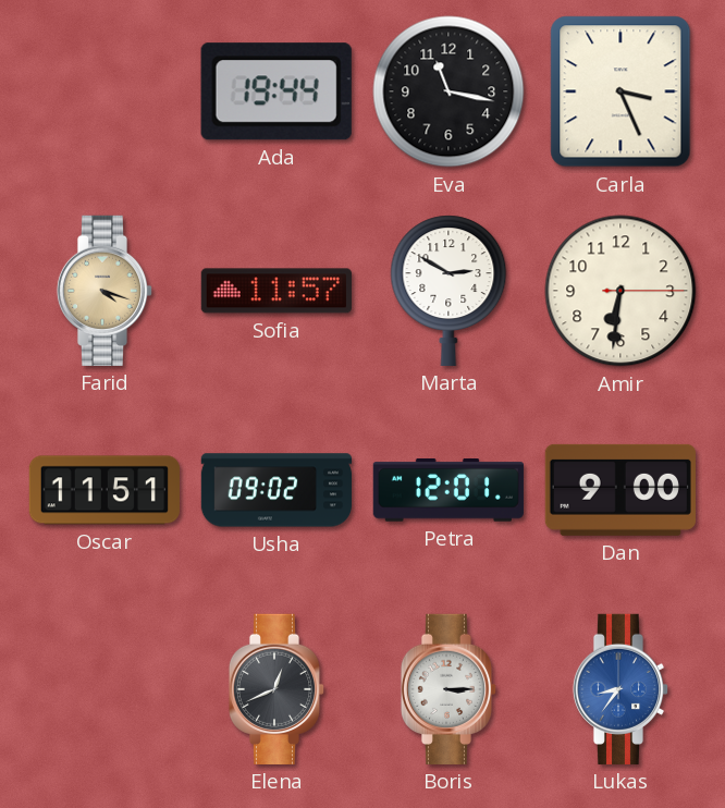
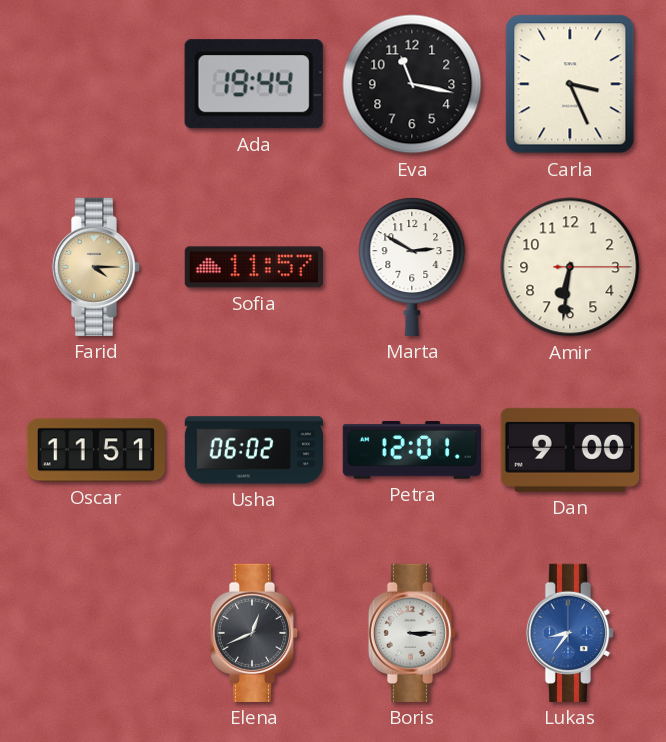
Farid: 4:18 -> 4:15
Usha: 09:02 -> 06:02
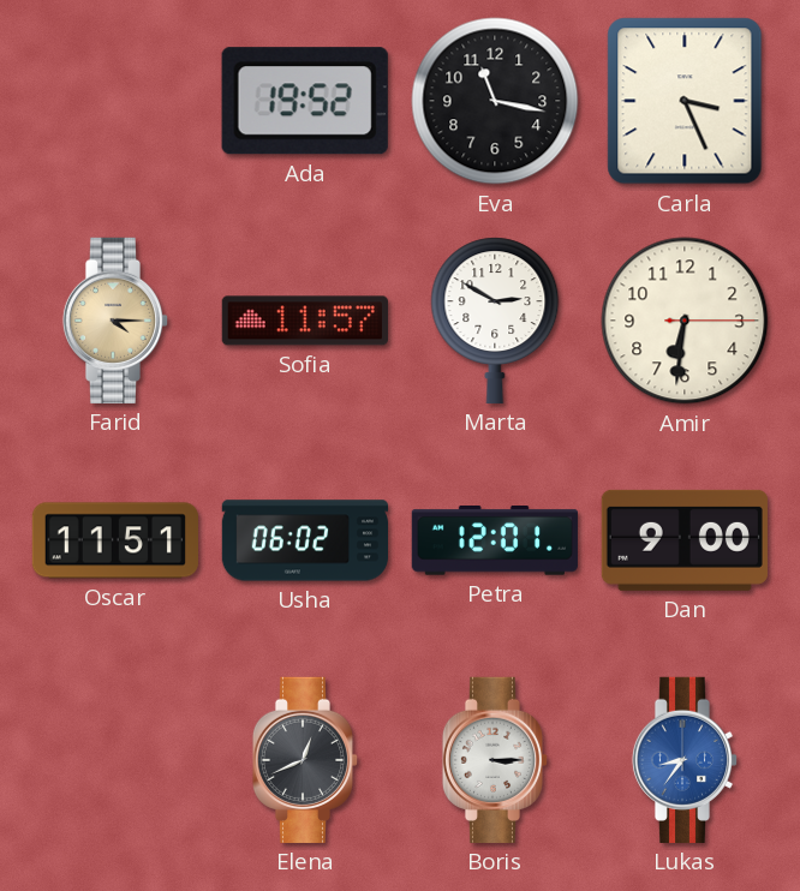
Ada: 19:44 -> 19:52
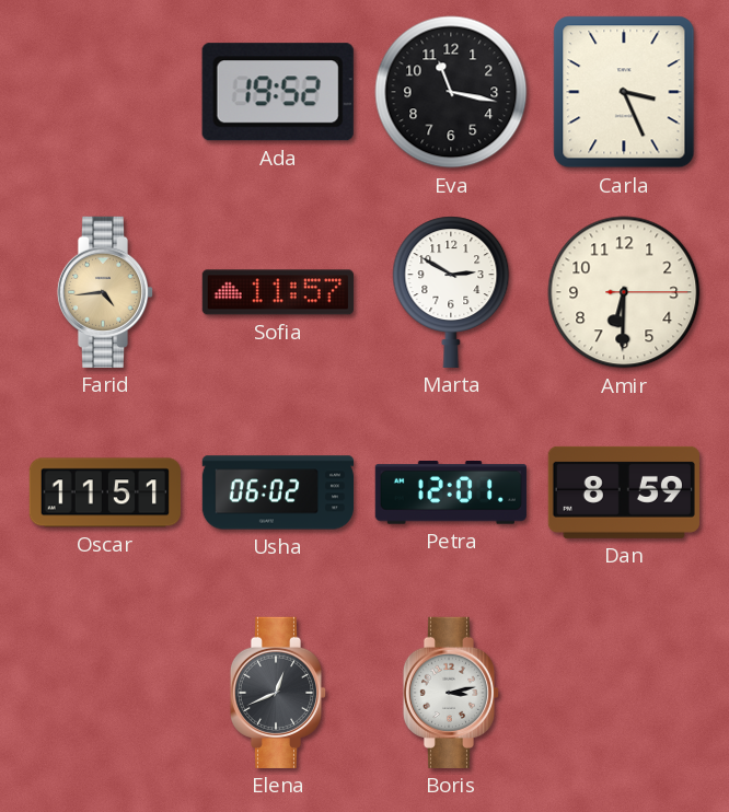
Farid: 4:15 -> 4:44
Amir: 6:31 -> 6:30
Dan: 9:00 -> 8:59
Boris: 3:15 -> 3:13
Lukas: 8:36 -> none
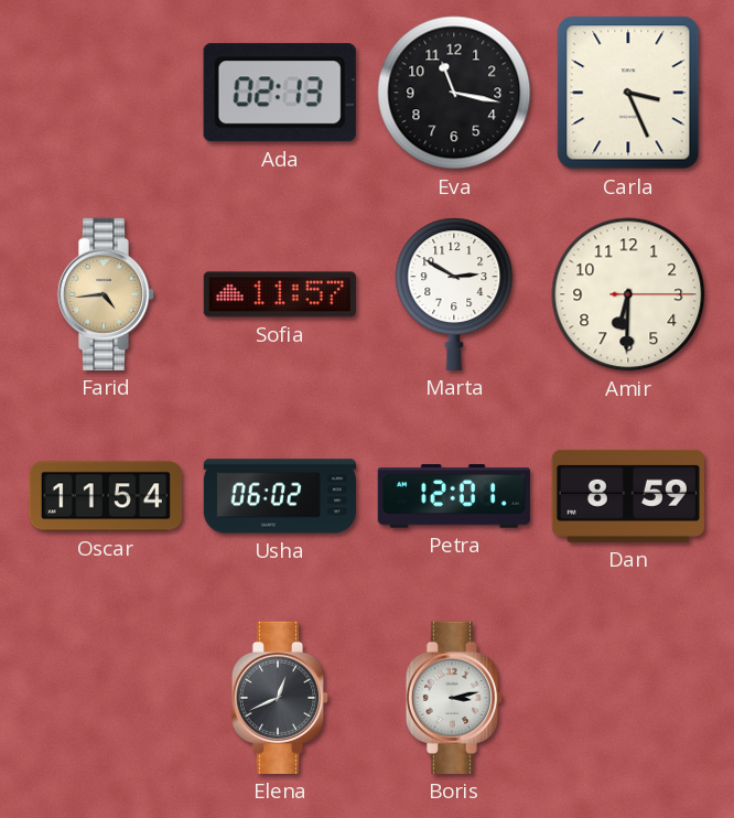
Ada: 19:52 -> 02:13
Oscar: 11:51 -> 11:54
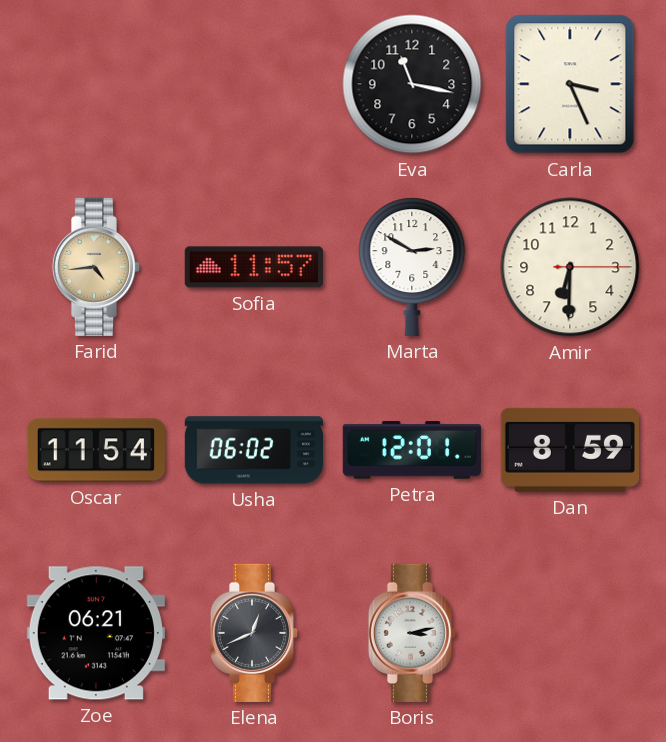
Ada: 02:13 -> none
Zoe: none -> 06:21
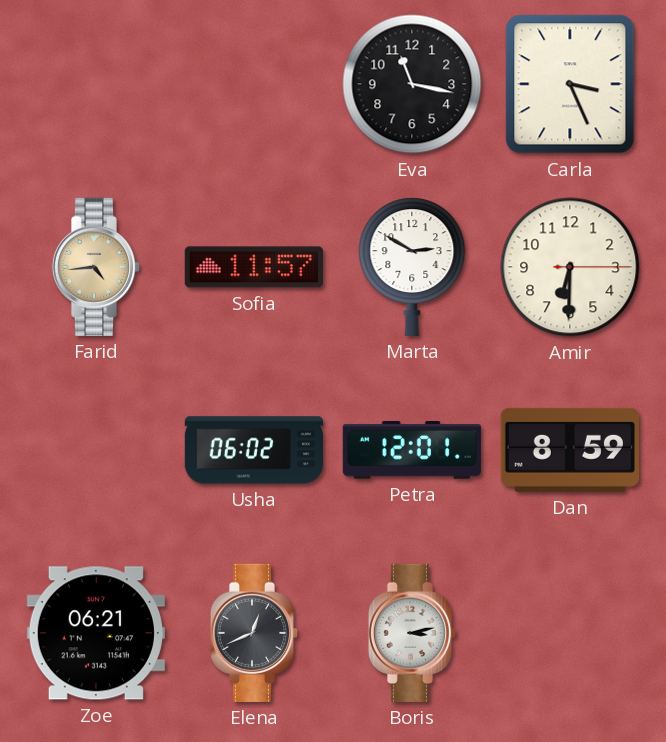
Oscar: 11:54 -> none
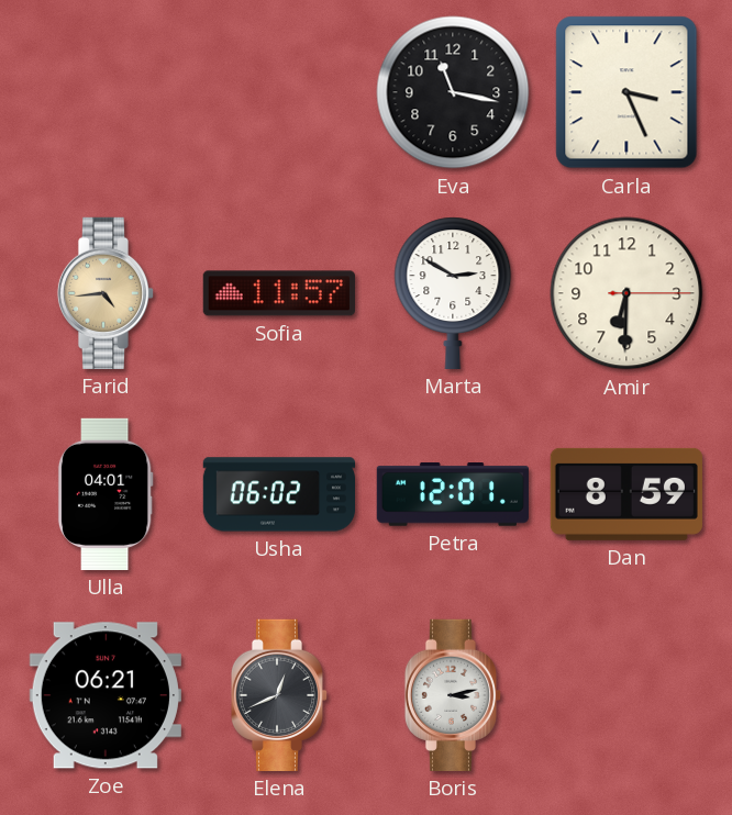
Ulla: none -> 04:01
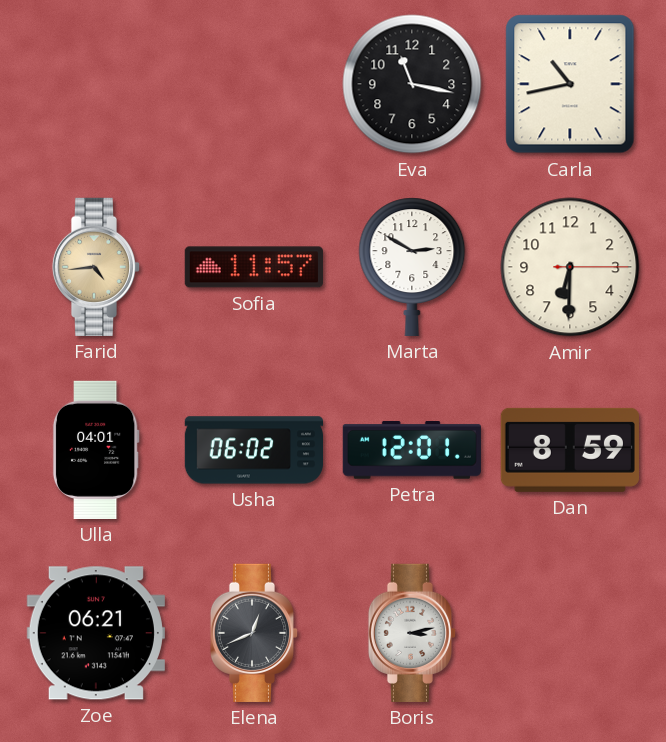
Carla: 3:26 -> 10:43
